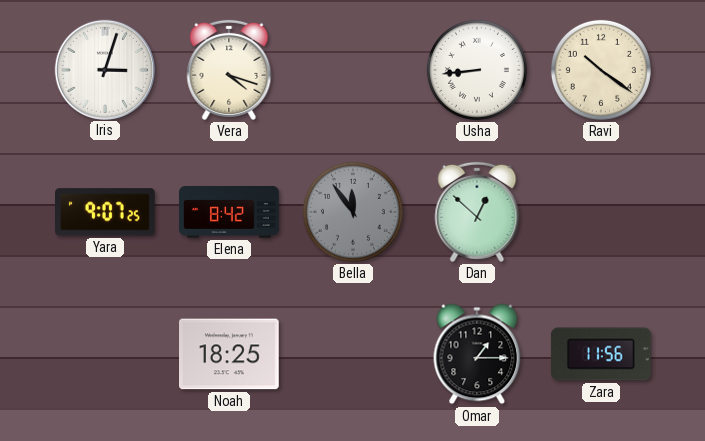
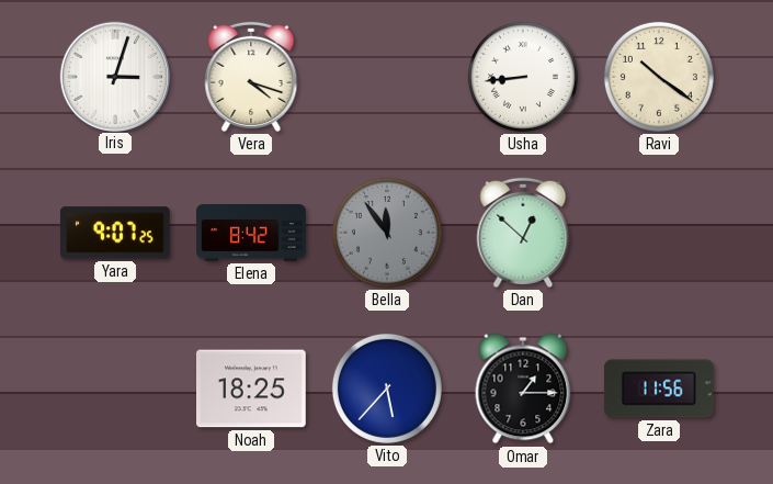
Vito: none -> 5:37
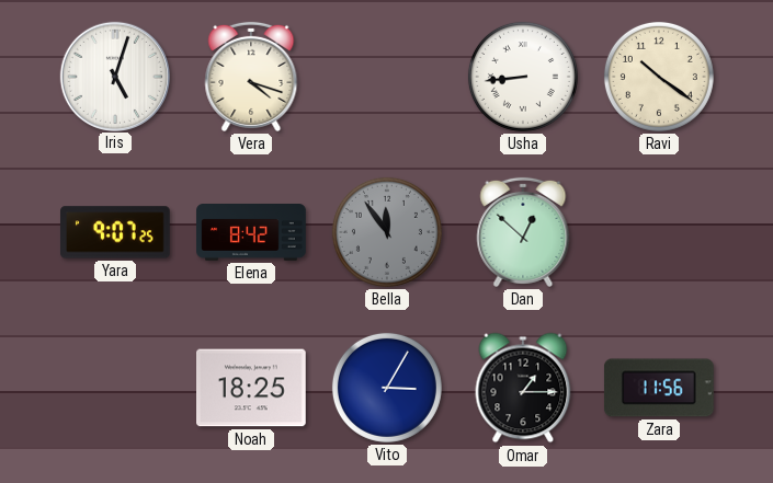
Iris: 3:03 -> 5:03
Vito: 5:37 -> 3:05
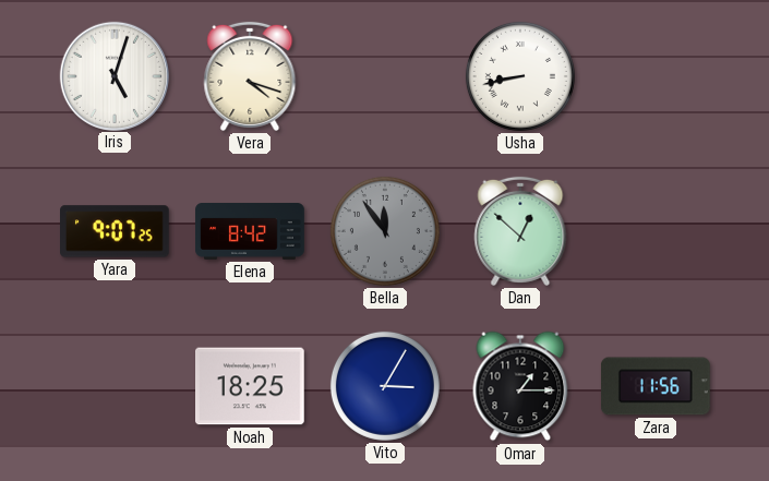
Usha: 8:44 -> 8:43
Ravi: 10:21 -> none
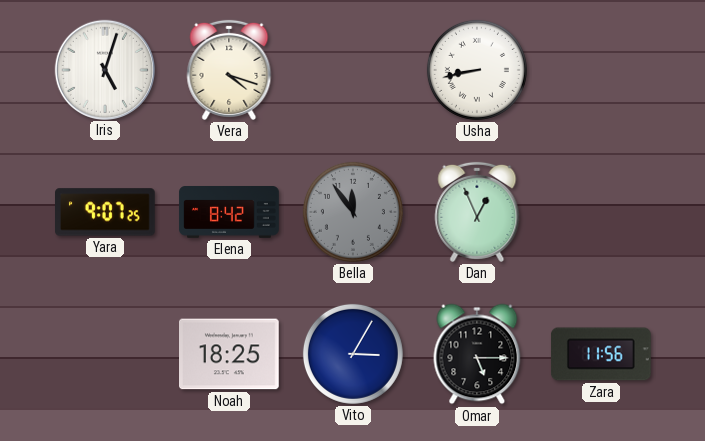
Dan: 12:52 -> 12:56
Omar: 1:15 -> 5:15
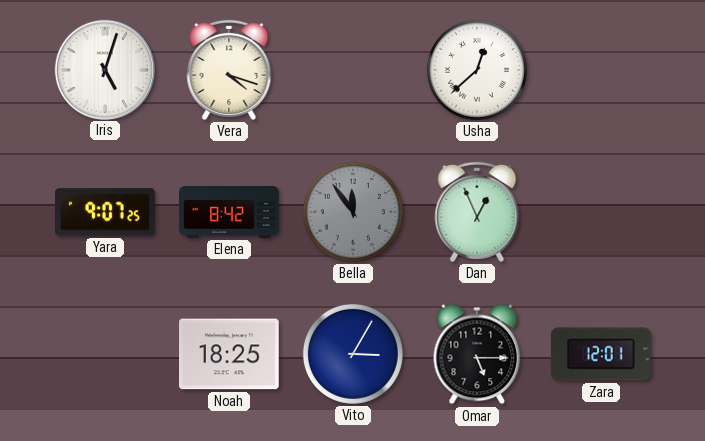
Usha: 8:43 -> 12:38
Zara: 11:56 -> 12:01
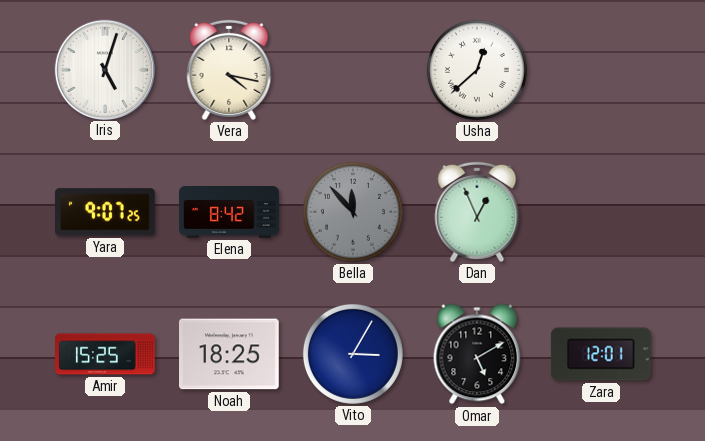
Vera: 4:18 -> 4:17
Bella: 11:54 -> 11:53
Amir: none -> 15:25
Omar: 5:15 -> 5:10
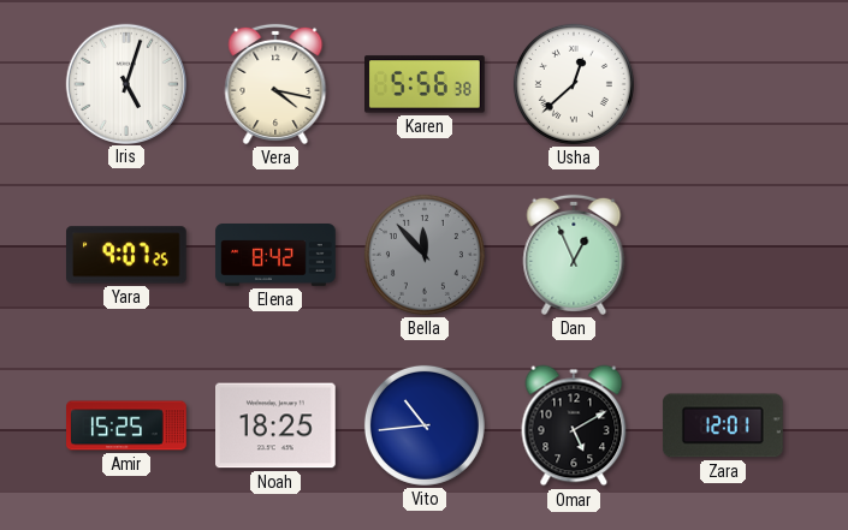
Karen: none -> 5:56
Vito: 3:05 -> 10:44
